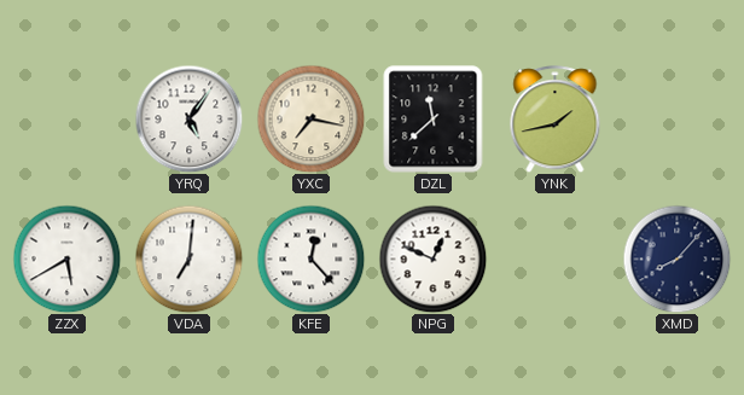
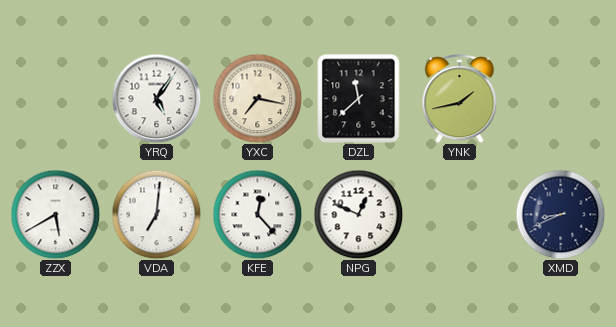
XMD: 8:07 -> 8:41
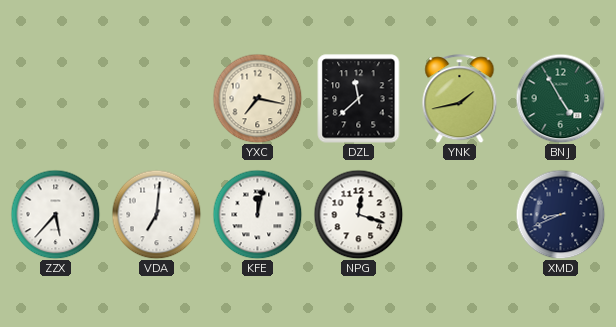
YRQ: 5:06 -> none
BNJ: none -> 4:55
ZZX: 5:40 -> 5:37
KFE: 12:23 -> 12:02
NPG: 12:49 -> 12:18
